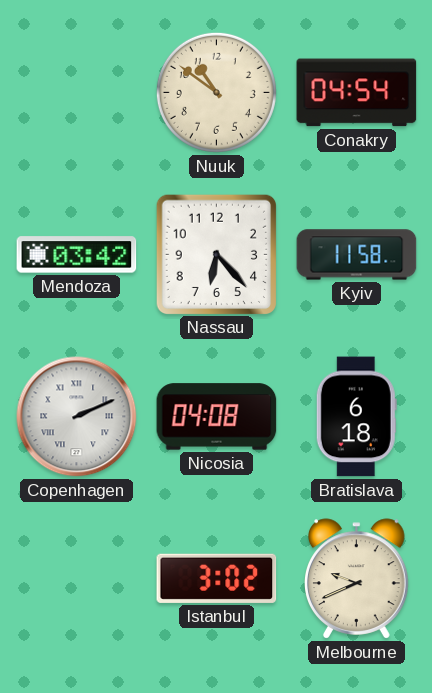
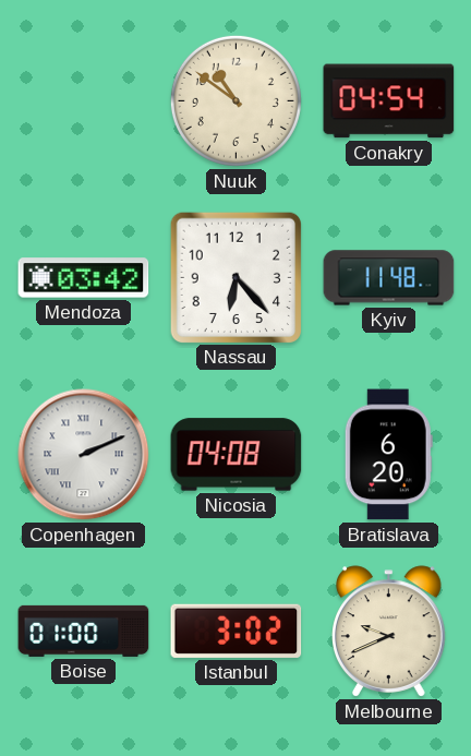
Kyiv: 11:58 -> 11:48
Bratislava: 6:18 -> 6:20
Boise: none -> 01:00
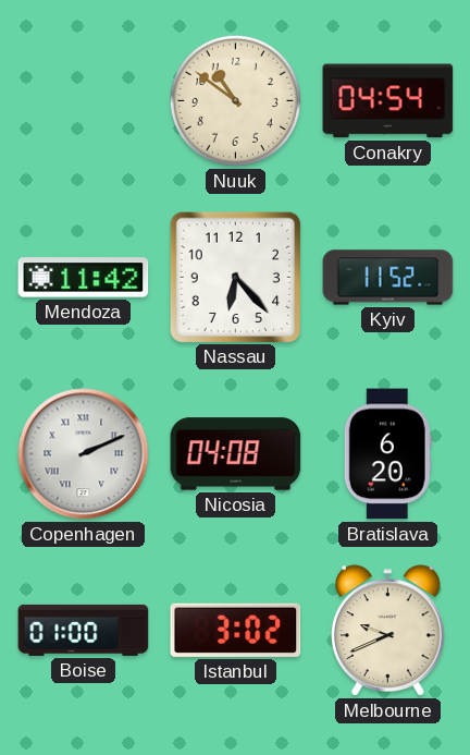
Mendoza: 03:42 -> 11:42
Kyiv: 11:48 -> 11:52
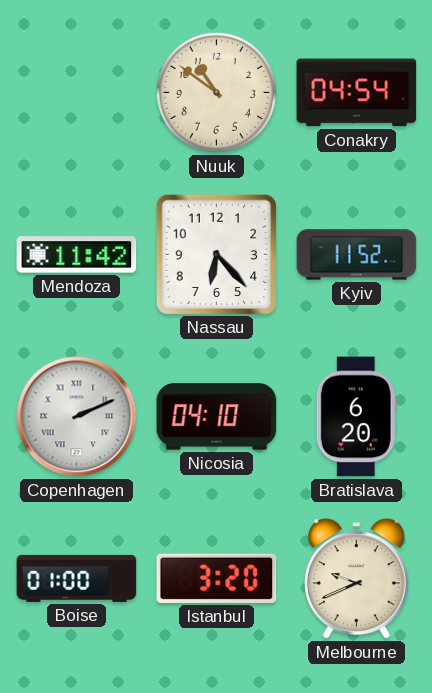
Nicosia: 04:08 -> 04:10
Istanbul: 3:02 -> 3:20
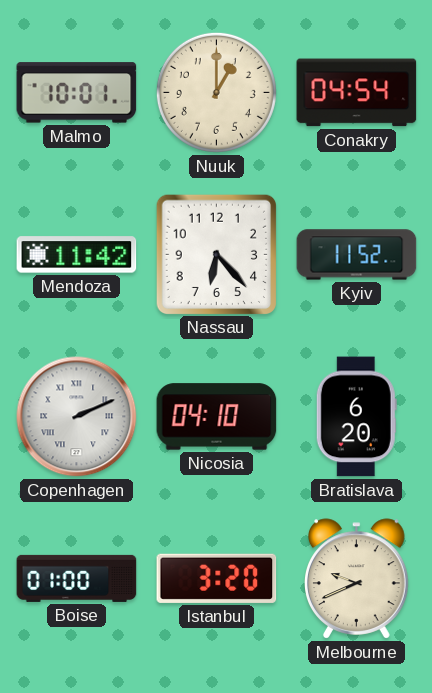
Malmo: none -> 10:01
Nuuk: 10:51 -> 1:00
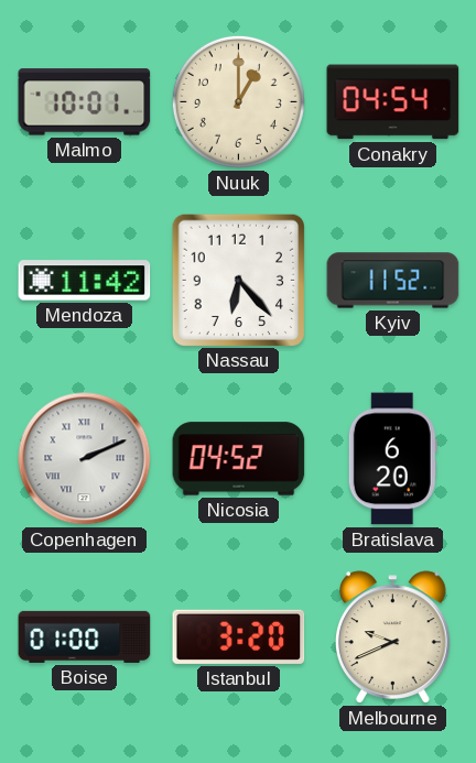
Nicosia: 04:10 -> 04:52
